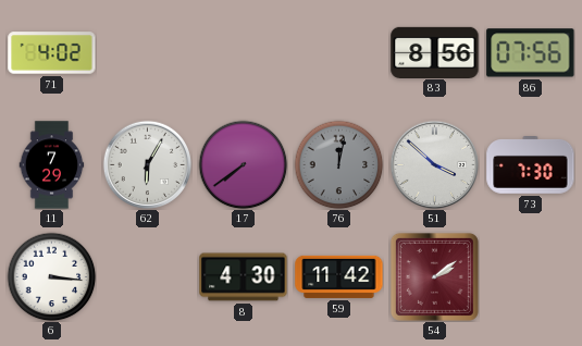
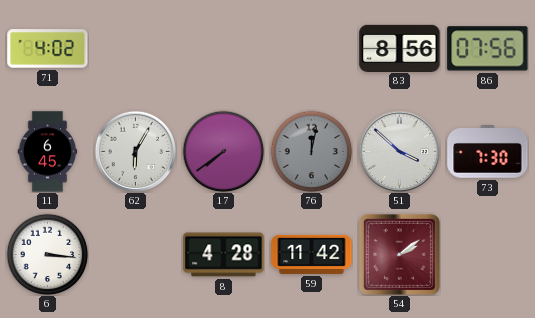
11: 7:29 -> 6:45
8: 4:30 -> 4:28
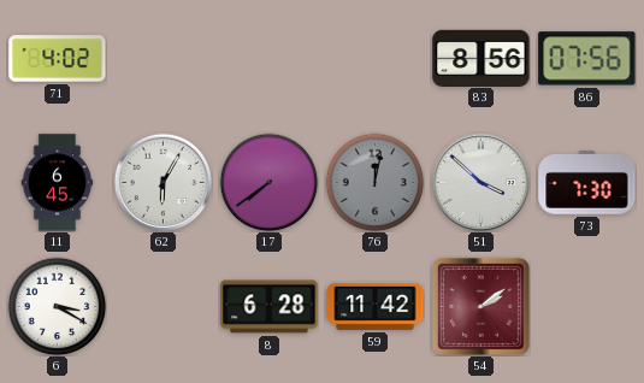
6: 3:16 -> 3:20
8: 4:28 -> 6:28
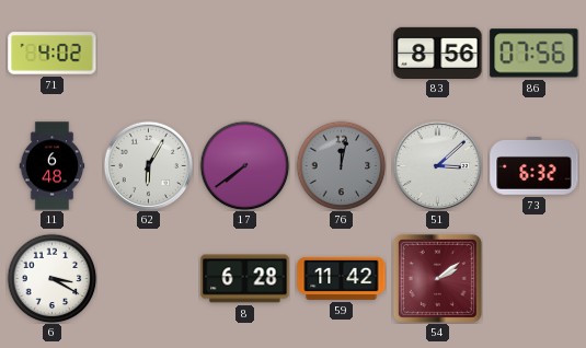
11: 6:45 -> 6:48
51: 3:52 -> 3:08
73: 7:30 -> 6:32
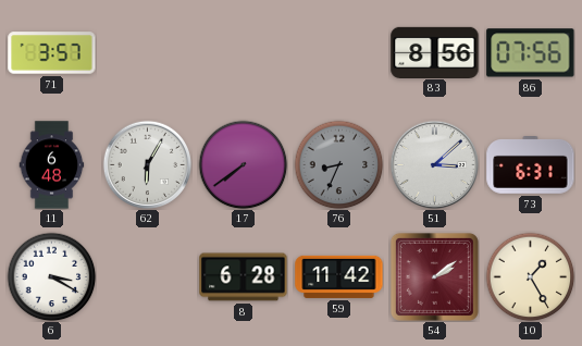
71: 4:02 -> 3:57
76: 12:02 -> 8:34
73: 6:32 -> 6:31
10: none -> 1:25
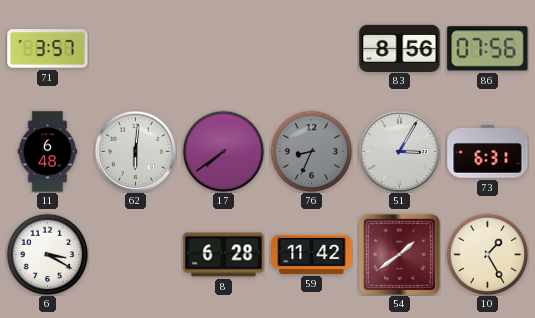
62: 6:05 -> 6:01
51: 3:08 -> 3:05
54: 2:09 -> 1:39
